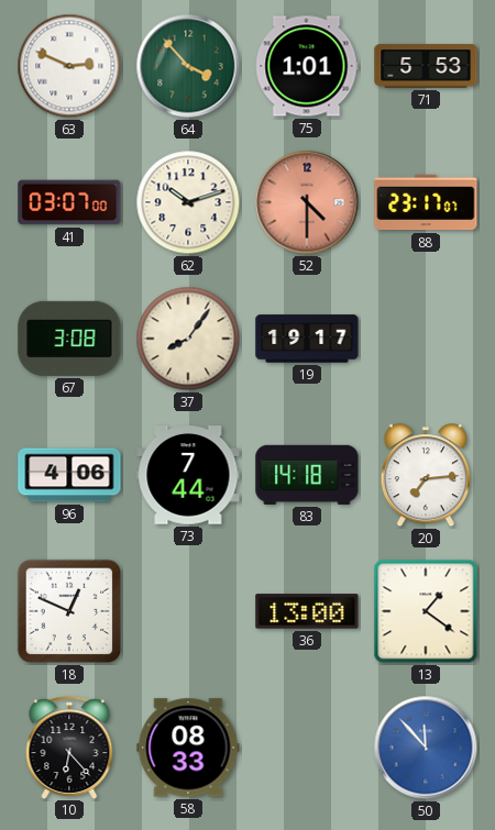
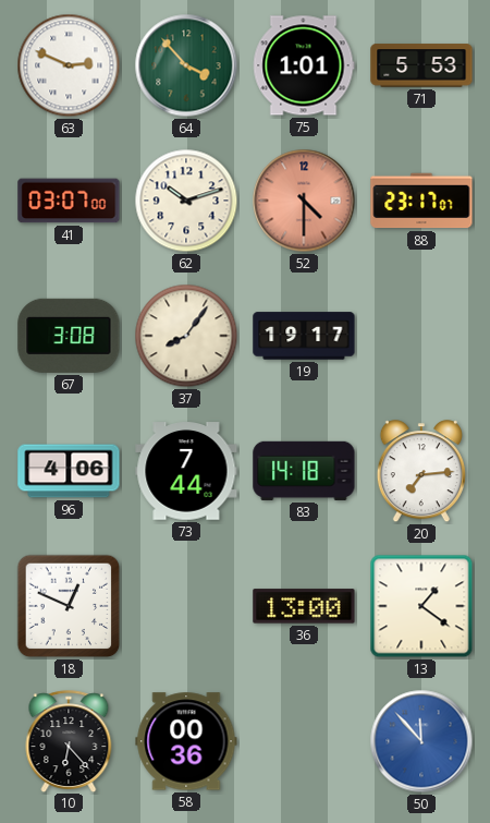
58: 08:33 -> 00:36
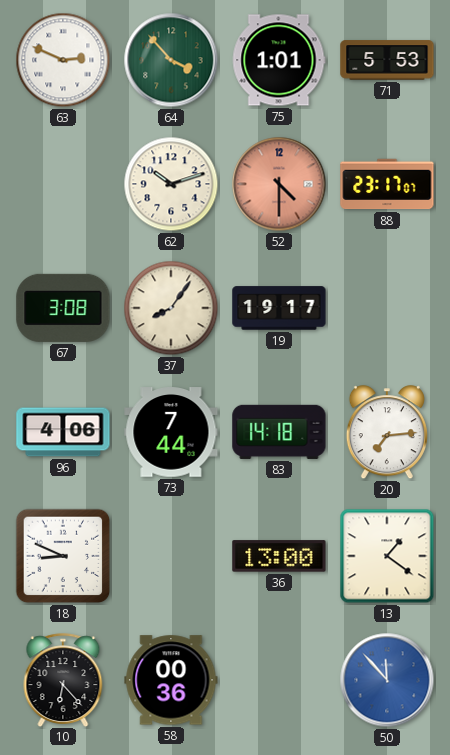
41: 03:07 -> none
18: 12:49 -> 8:49
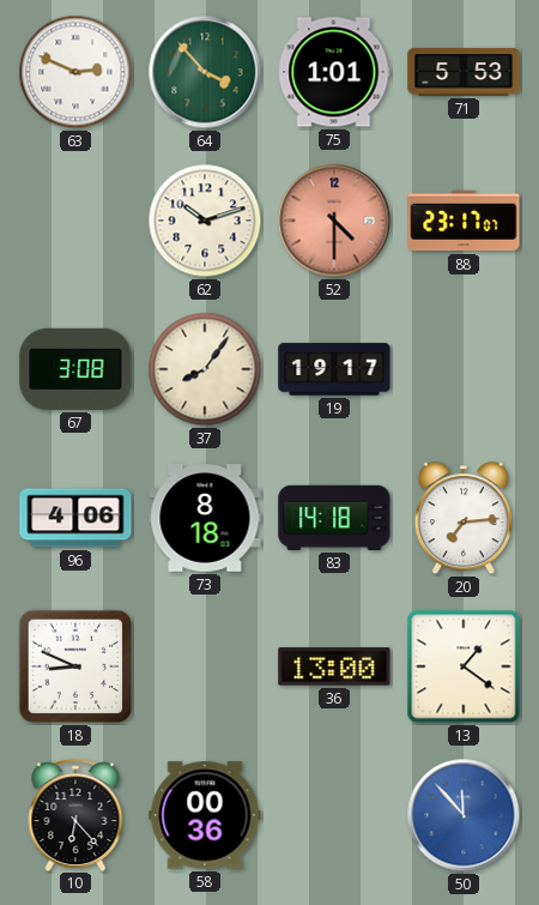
73: 7:44 -> 8:18
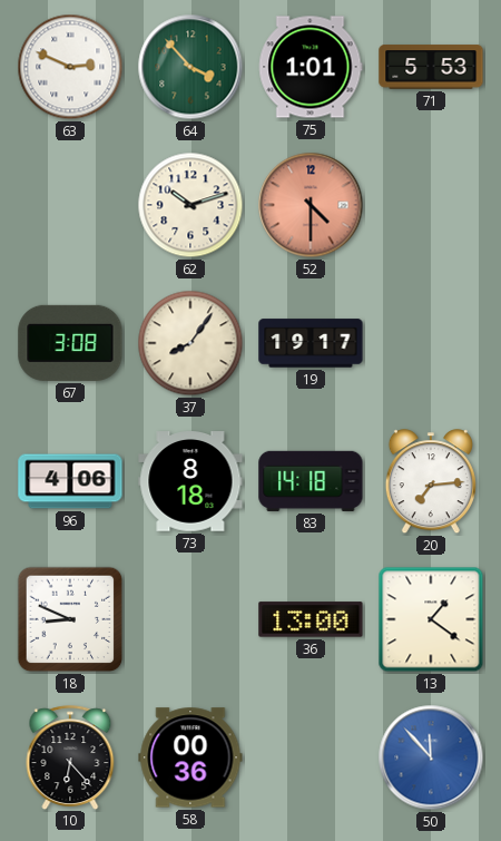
88: 23:17 -> none
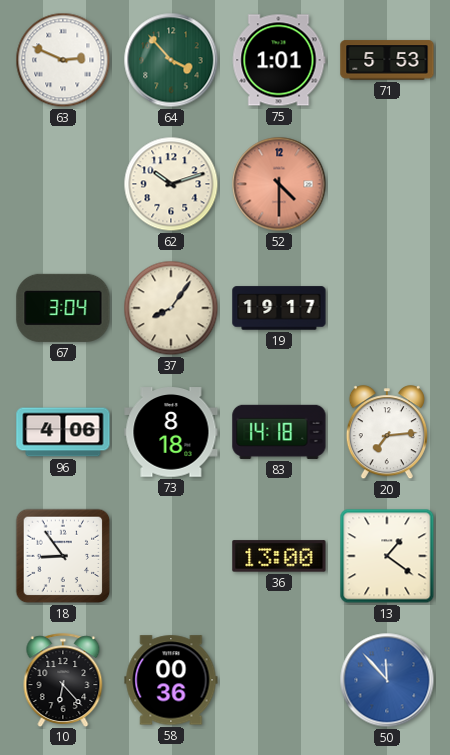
67: 3:08 -> 3:04
18: 8:49 -> 8:54
